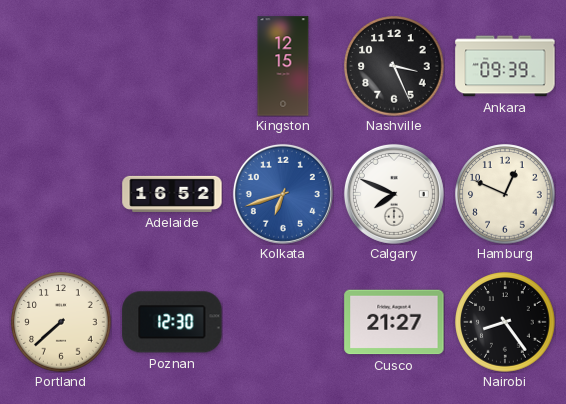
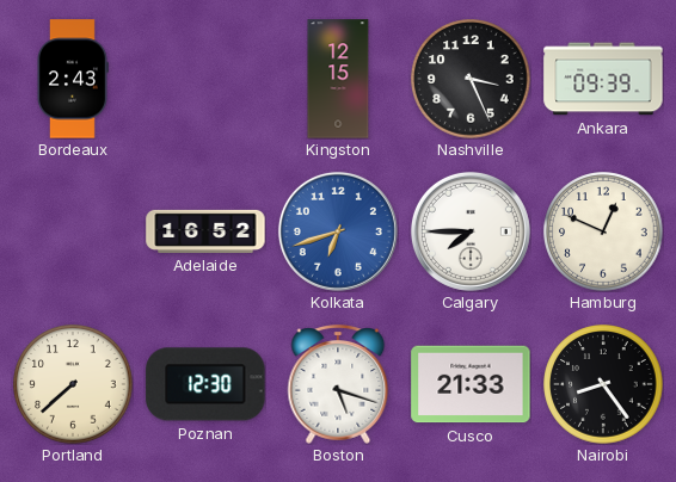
Bordeaux: none -> 2:43
Calgary: 7:49 -> 7:45
Boston: none -> 5:18
Cusco: 21:27 -> 21:33
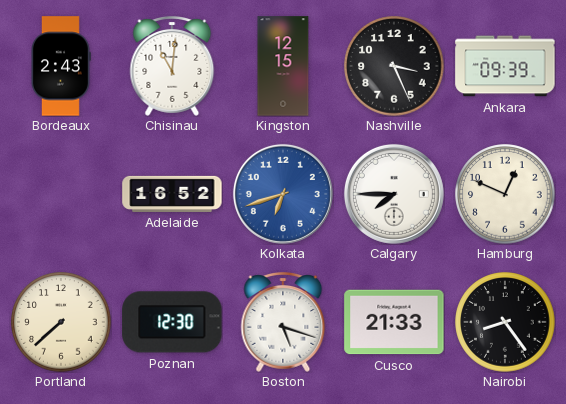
Chisinau: none -> 11:01
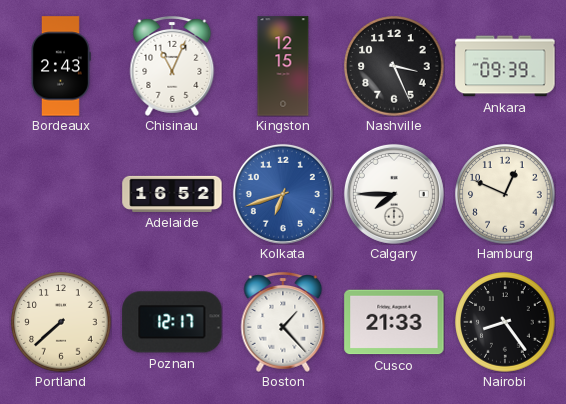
Chisinau: 11:01 -> 11:04
Poznan: 12:30 -> 12:17
Boston: 5:18 -> 1:23
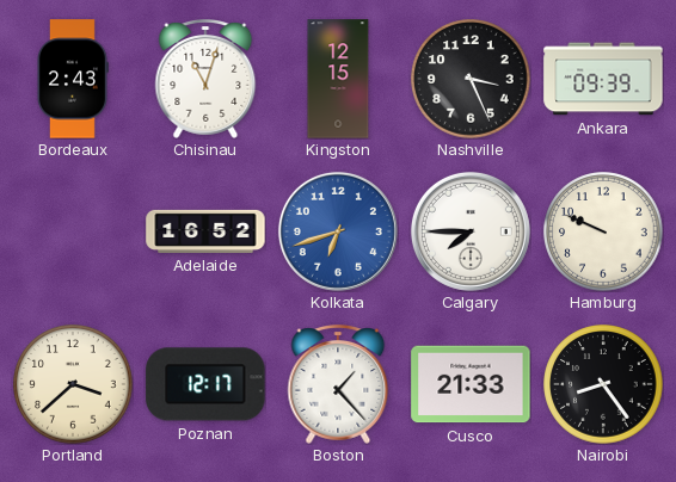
Chisinau: 11:04 -> 11:03
Hamburg: 12:49 -> 9:49
Portland: 7:38 -> 3:38
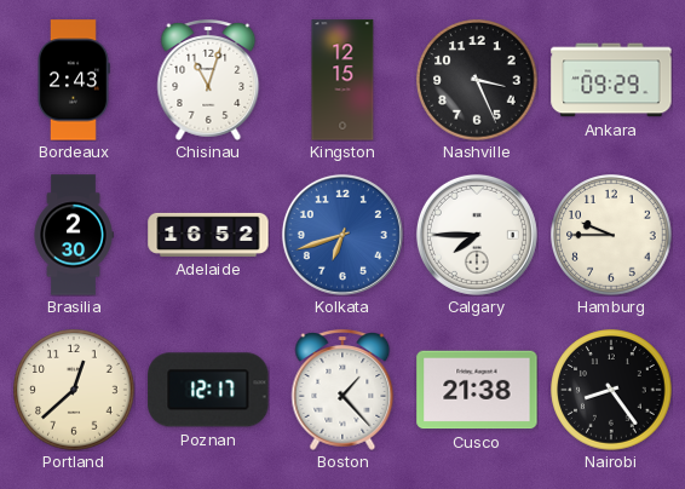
Ankara: 09:39 -> 09:29
Brasilia: none -> 2:30
Hamburg: 9:49 -> 9:45
Portland: 3:38 -> 12:38
Cusco: 21:33 -> 21:38
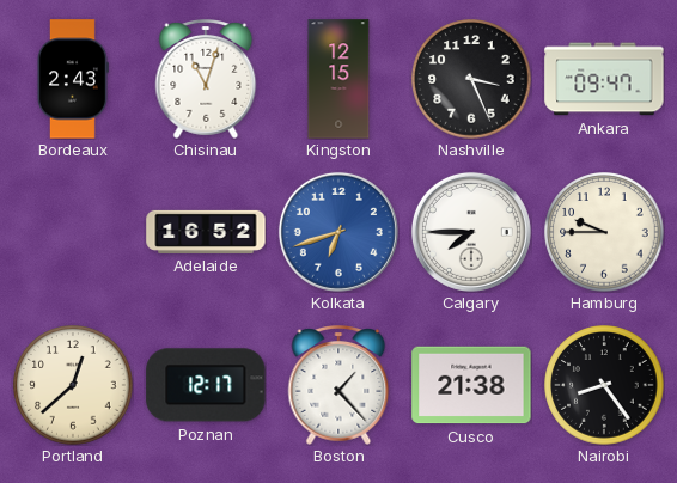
Ankara: 09:29 -> 09:47
Brasilia: 2:30 -> none
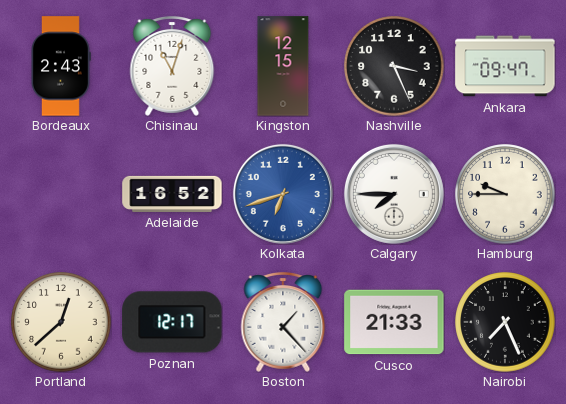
Cusco: 21:38 -> 21:33
Nairobi: 8:24 -> 7:26
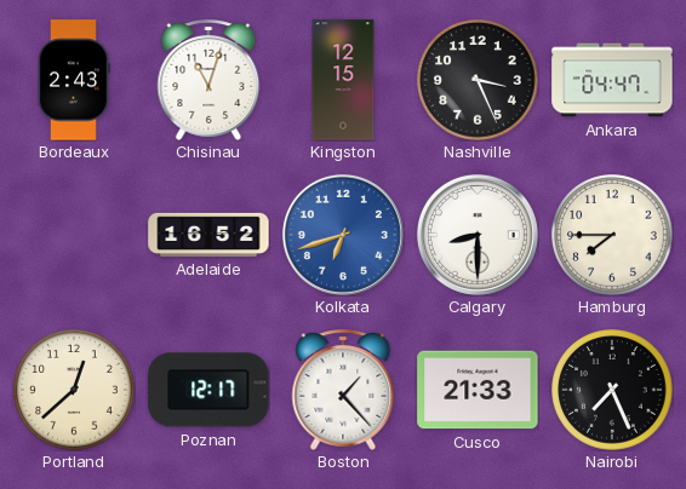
Ankara: 09:47 -> 04:47
Calgary: 7:45 -> 8:30
Hamburg: 9:45 -> 7:45
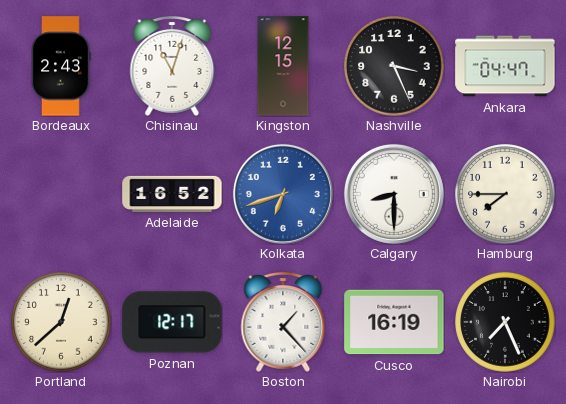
Cusco: 21:33 -> 16:19
